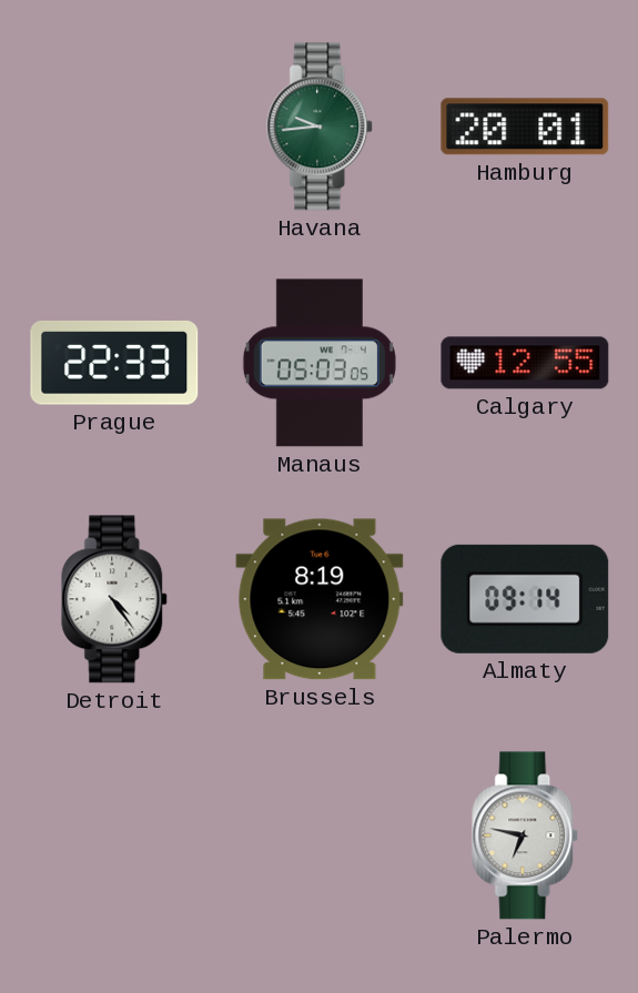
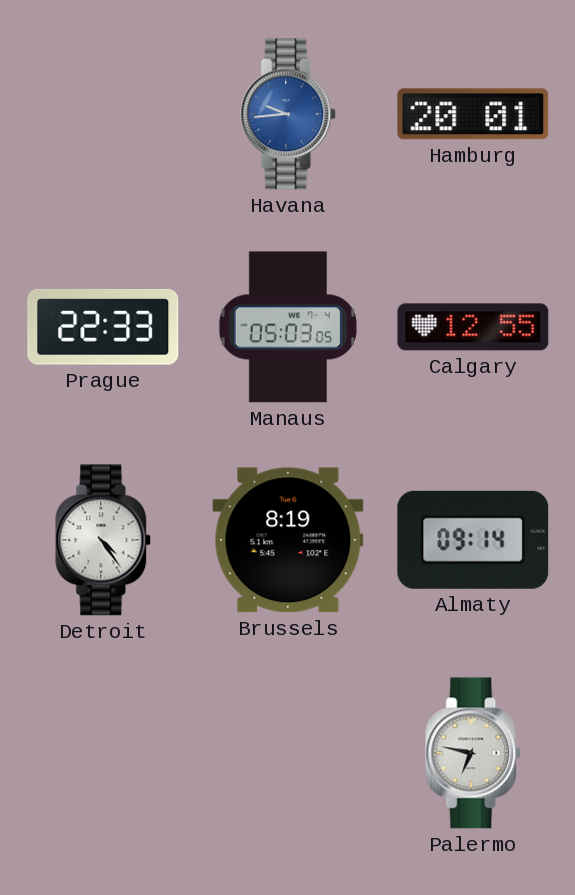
Havana dial: green -> blue
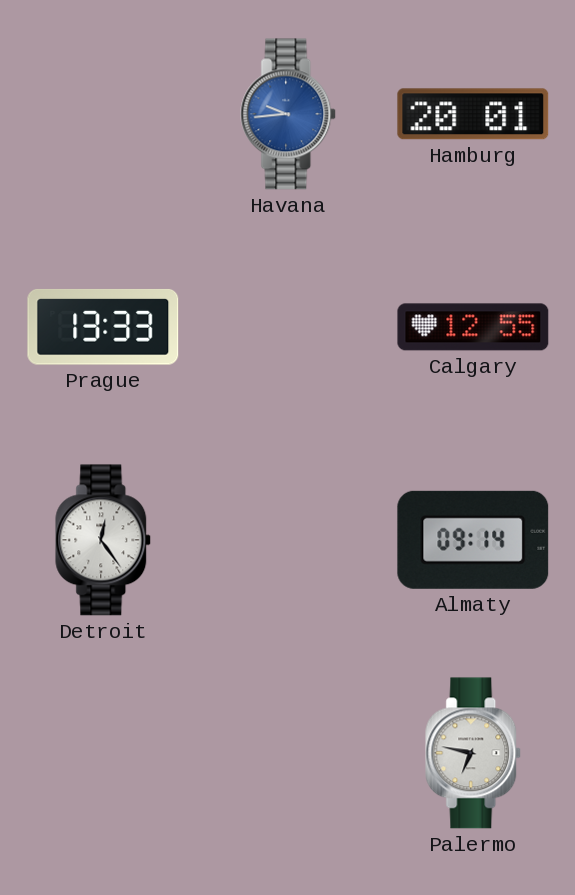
Prague: 22:33 -> 13:33
Manaus: 05:03 -> none
Detroit: 4:24 -> 12:24
Brussels: 8:19 -> none
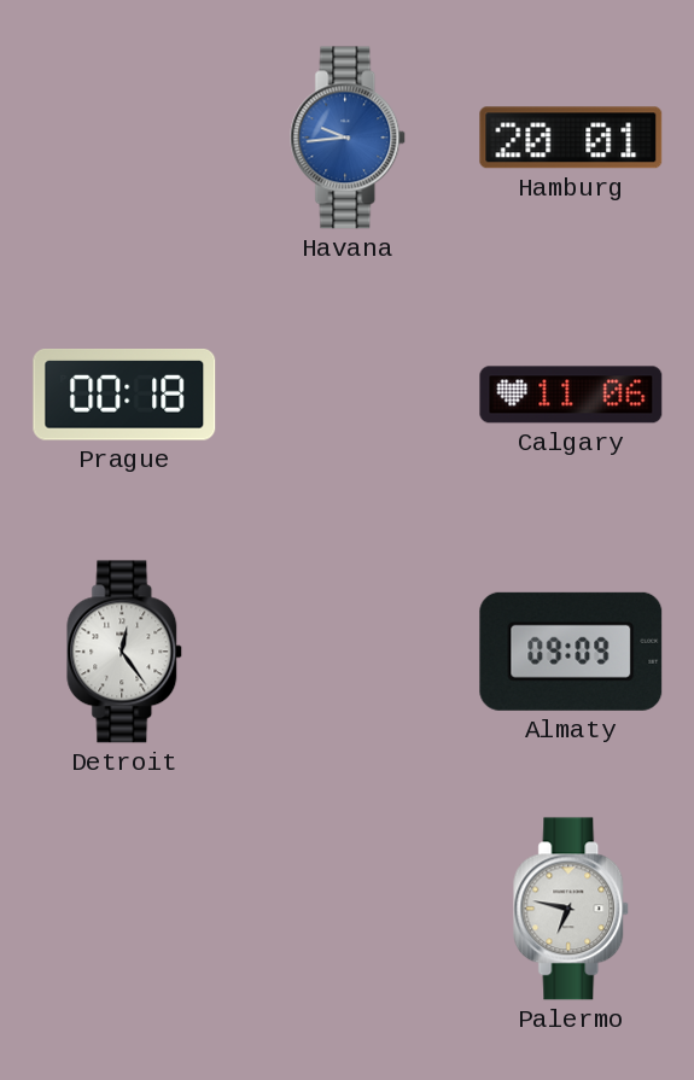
Prague: 13:33 -> 00:18
Calgary: 12:55 -> 11:06
Almaty: 09:14 -> 09:09
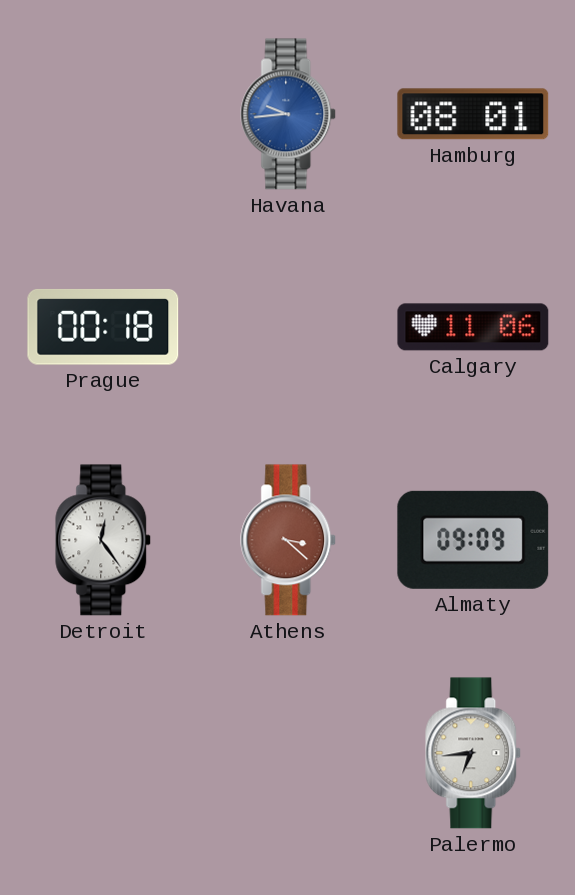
Hamburg: 20:01 -> 08:01
Athens: none -> 3:22
Palermo: 6:47 -> 6:44
